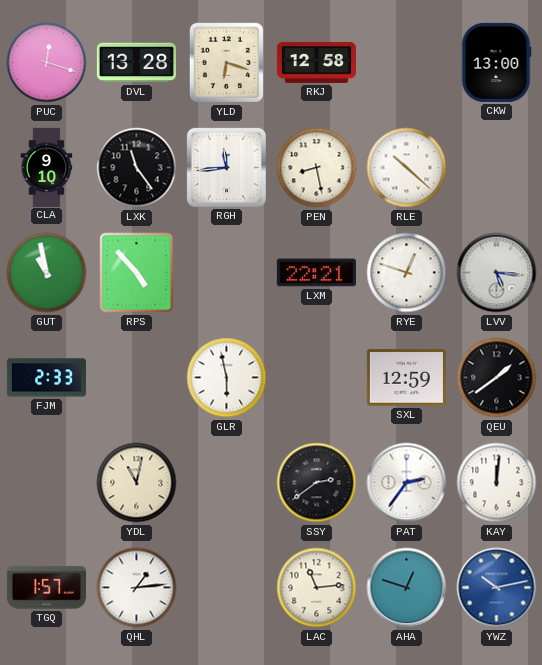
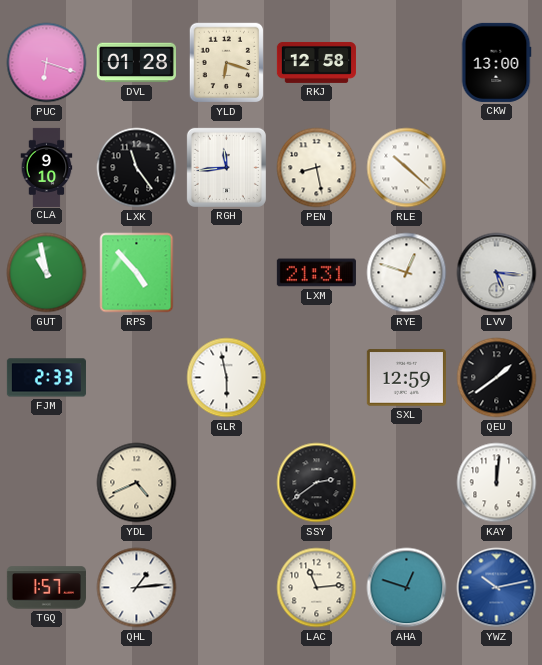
PUC: 12:18 -> 6:18
DVL: 13:28 -> 01:28
LXM: 22:21 -> 21:31
YDL: 11:02 -> 4:41
PAT: 2:36 -> none
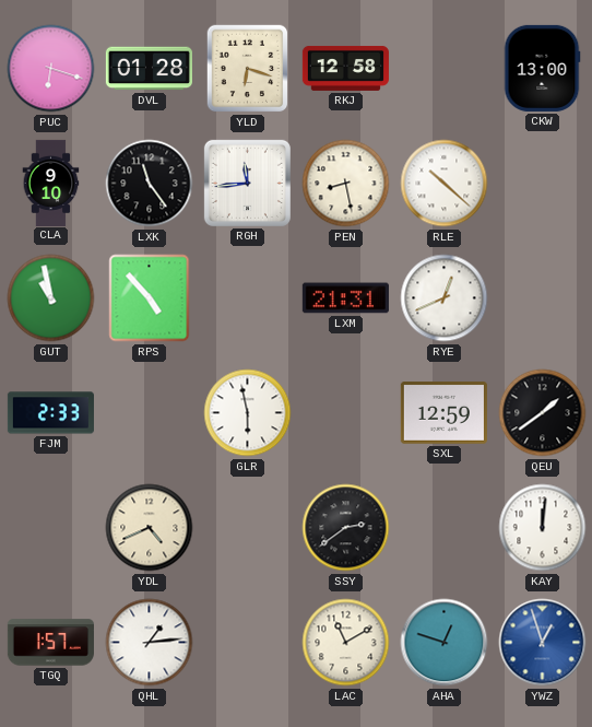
RYE: 12:48 -> 12:41
LVV: 5:16 -> none
LAC: 11:14 -> 11:10
YWZ: 10:13 -> 12:57
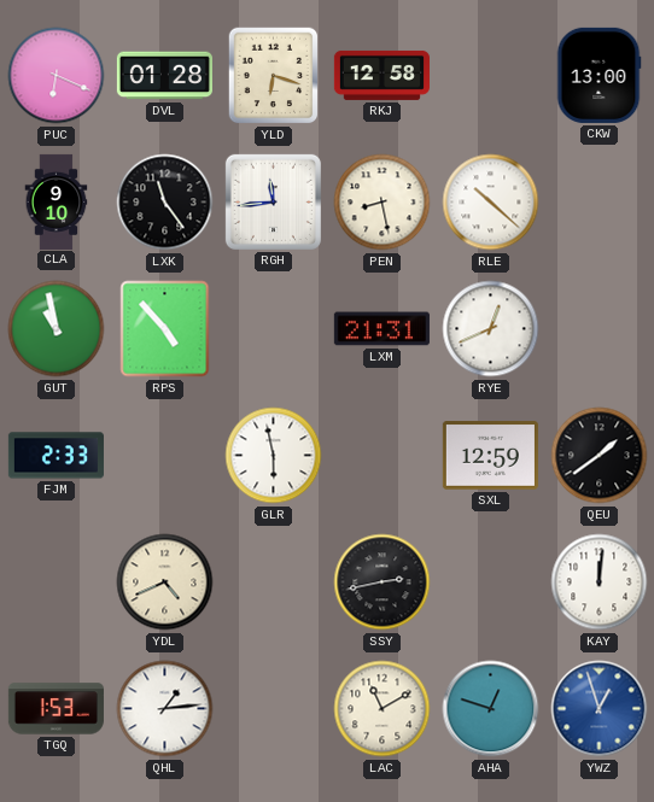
PUC: 6:18 -> 6:19
SSY: 2:39 -> 2:43
TGQ: 1:57 -> 1:53
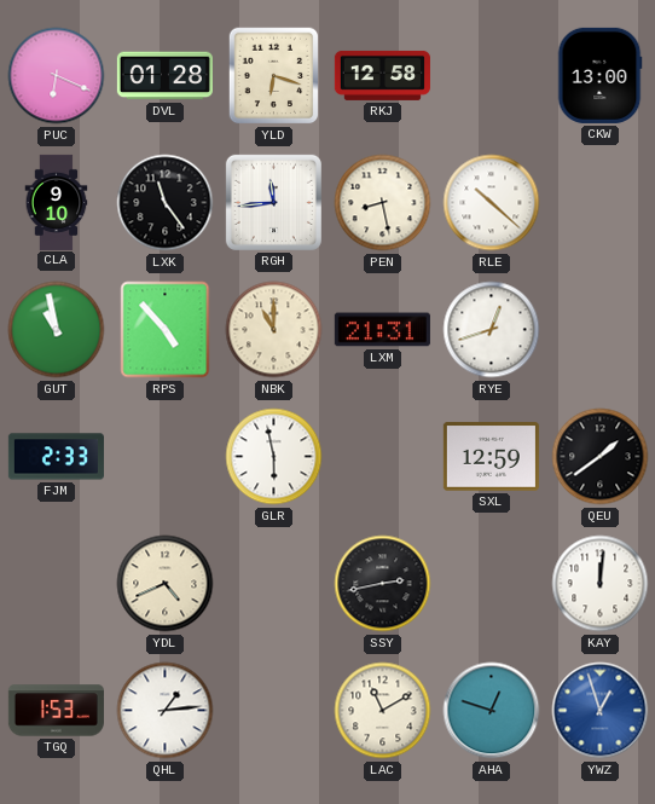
NBK: none -> 11:00
RYE: 12:41 -> 12:42
